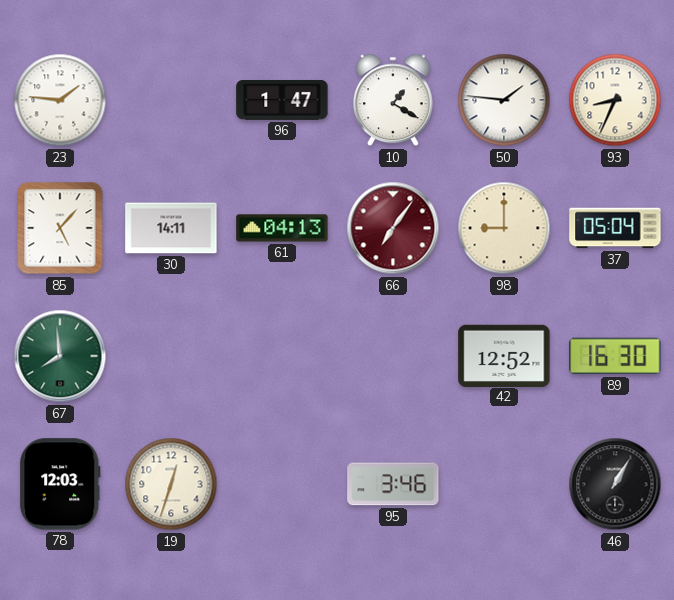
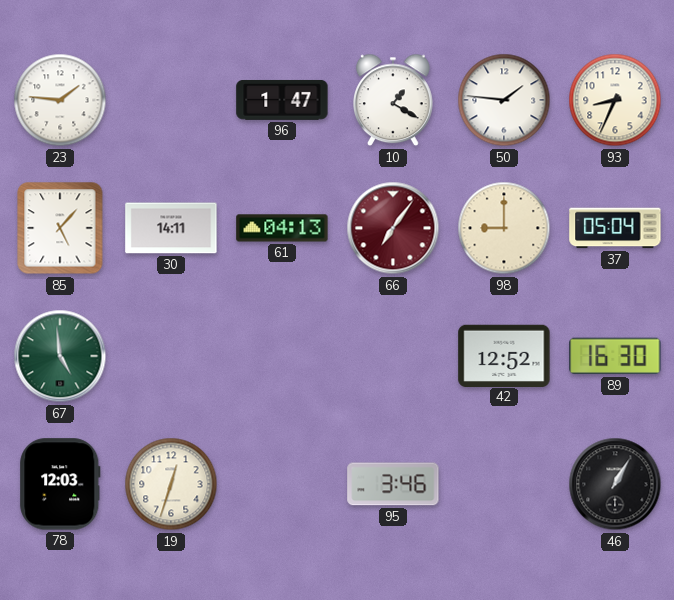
67: 7:59 -> 4:59
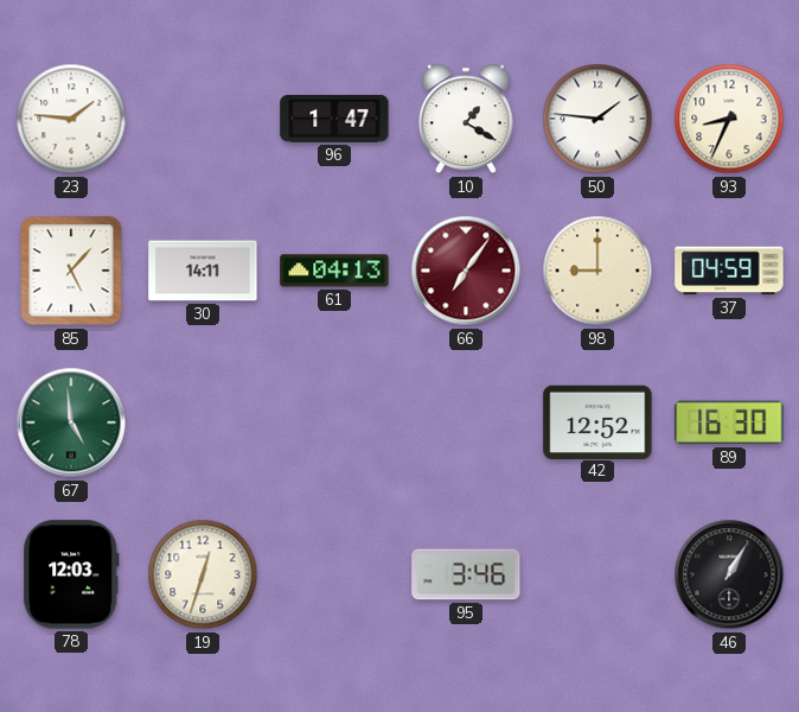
37: 05:04 -> 04:59
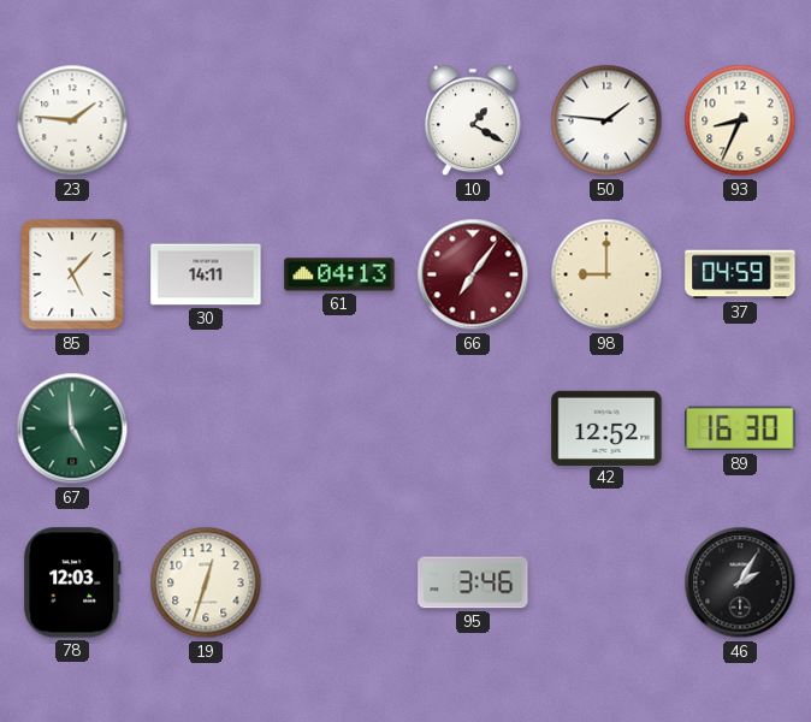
96: 1:47 -> none
46: 1:05 -> 2:05
